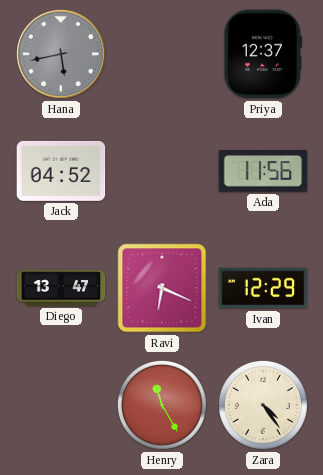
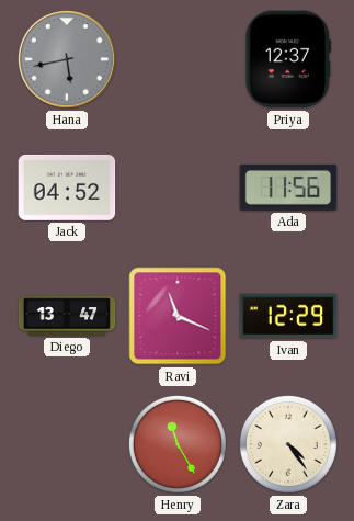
Ravi: 6:19 -> 11:19
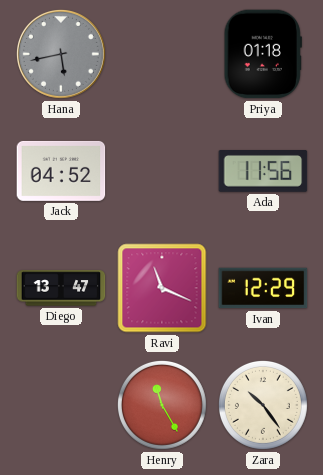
Priya: 12:37 -> 01:18
Zara: 4:24 -> 10:24
